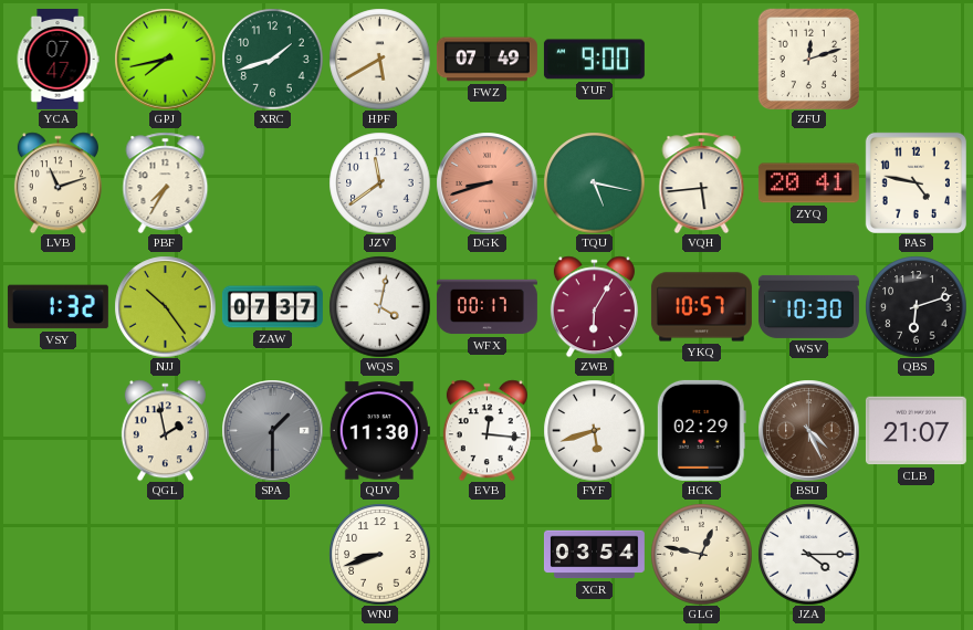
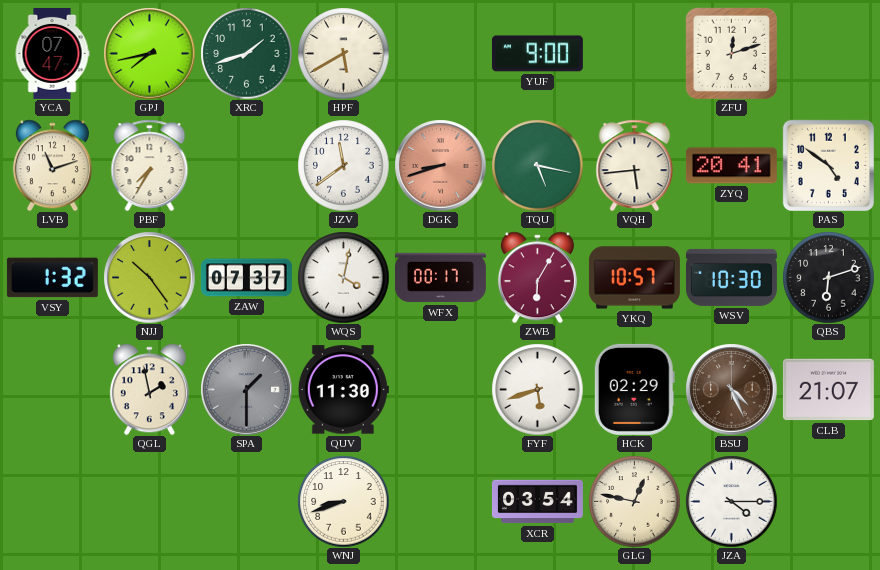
FWZ: 07:49 -> none
PAS: 4:47 -> 4:51
EVB: 12:16 -> none
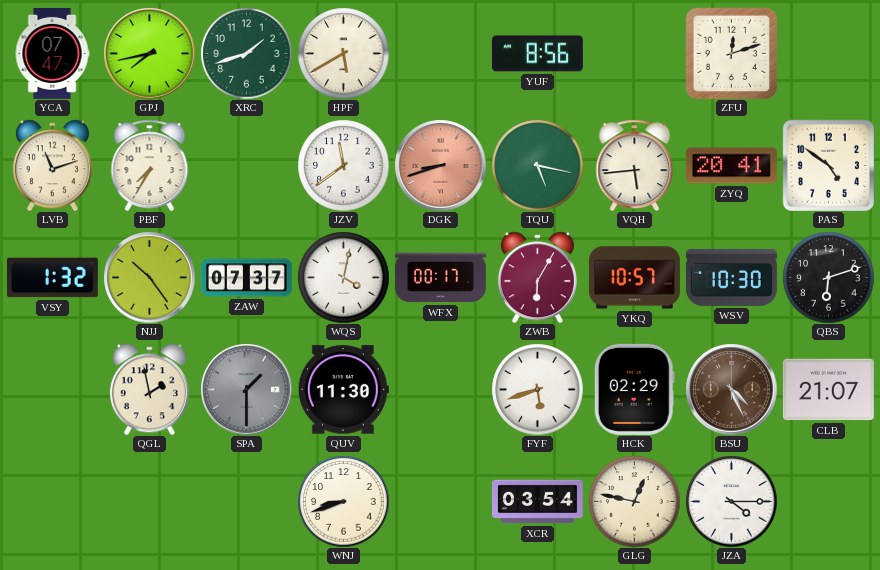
YUF: 9:00 -> 8:56
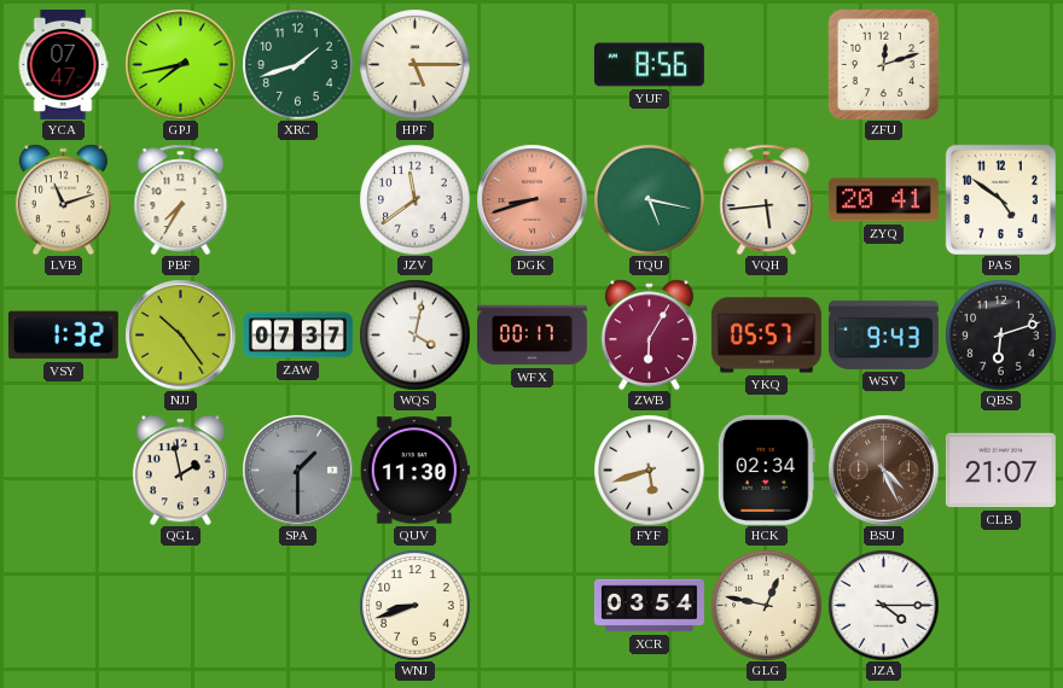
HPF: 5:40 -> 5:15
YKQ: 10:57 -> 05:57
WSV: 10:30 -> 9:43
HCK: 02:29 -> 02:34
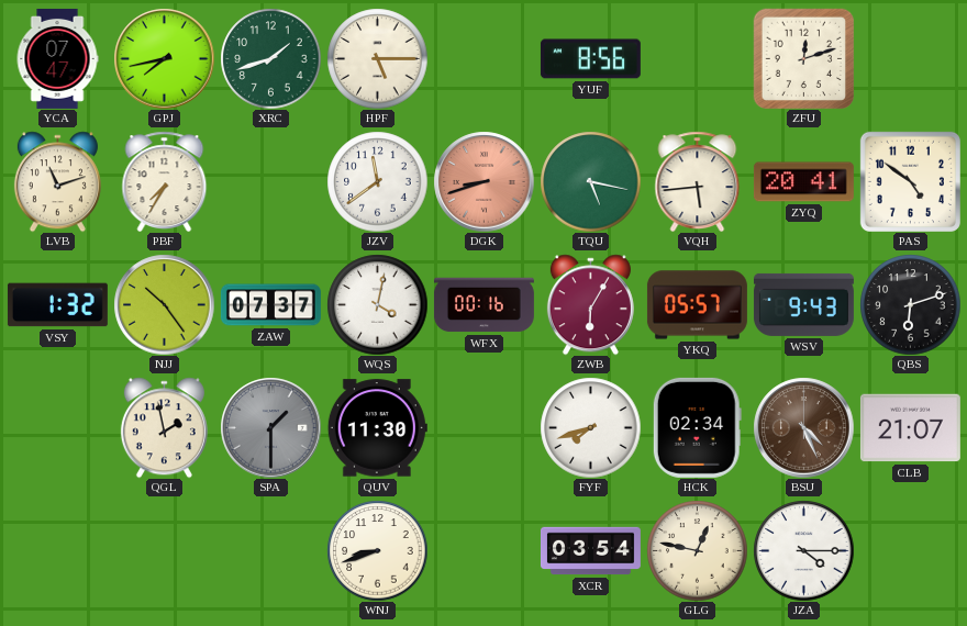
WFX: 00:17 -> 00:16
FYF: 5:42 -> 7:42
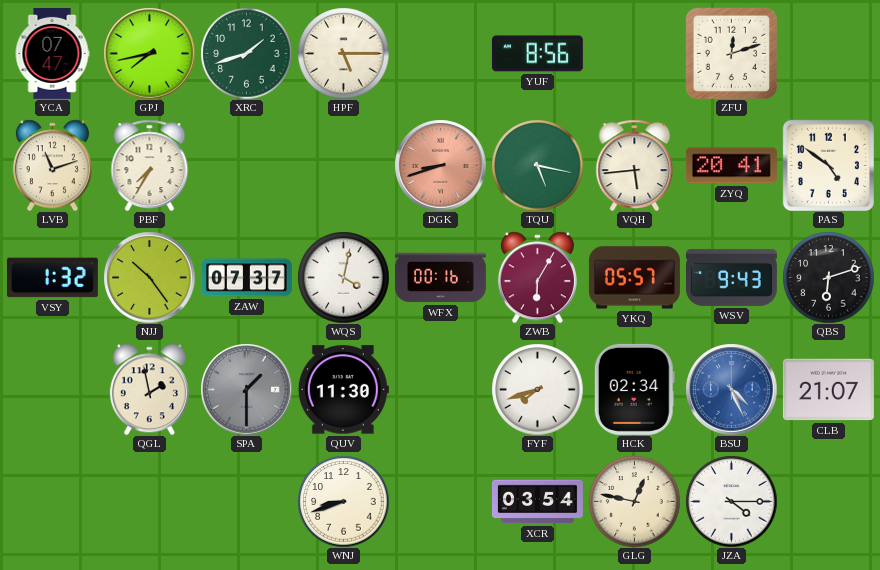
JZV: 11:39 -> none
BSU dial: brown -> blue
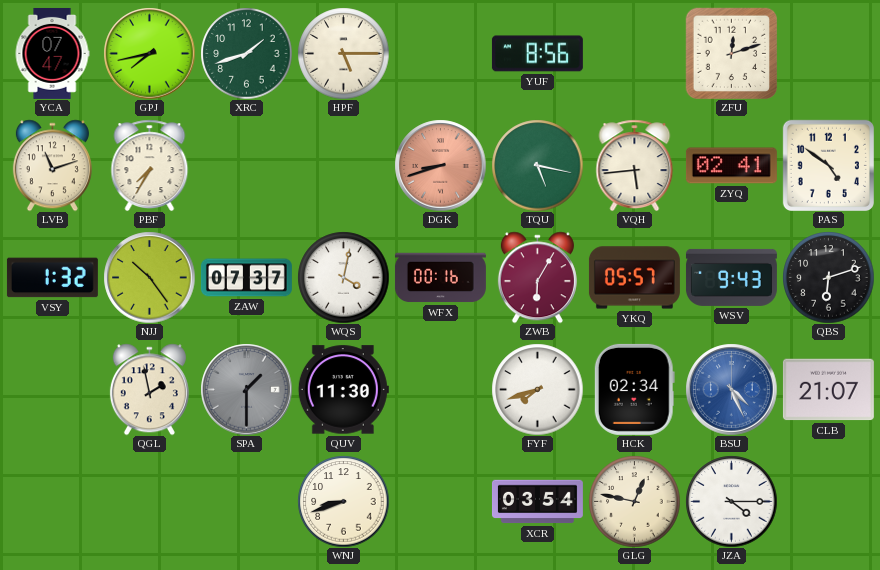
ZYQ: 20:41 -> 02:41
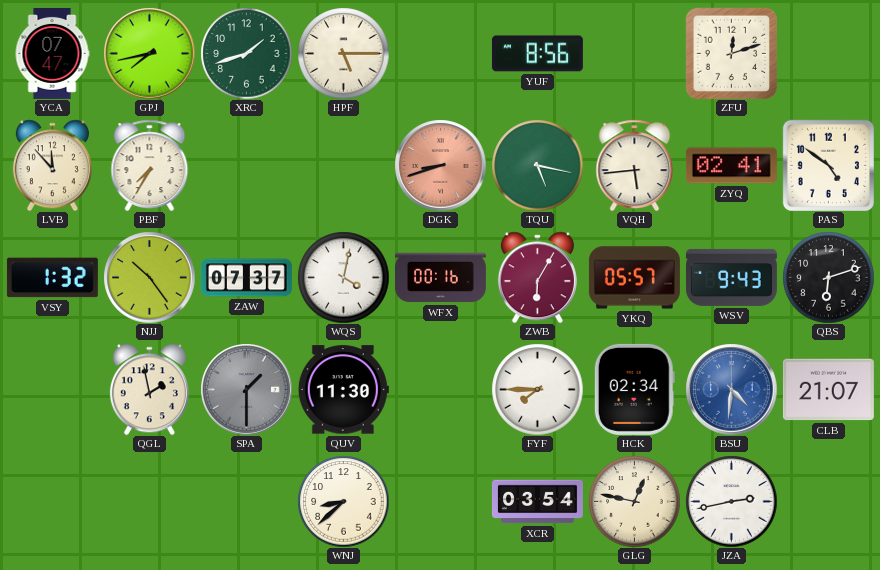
LVB: 11:12 -> 11:53
FYF: 7:42 -> 7:45
BSU: 4:26 -> 4:31
WNJ: 8:42 -> 8:38
JZA: 4:15 -> 2:43
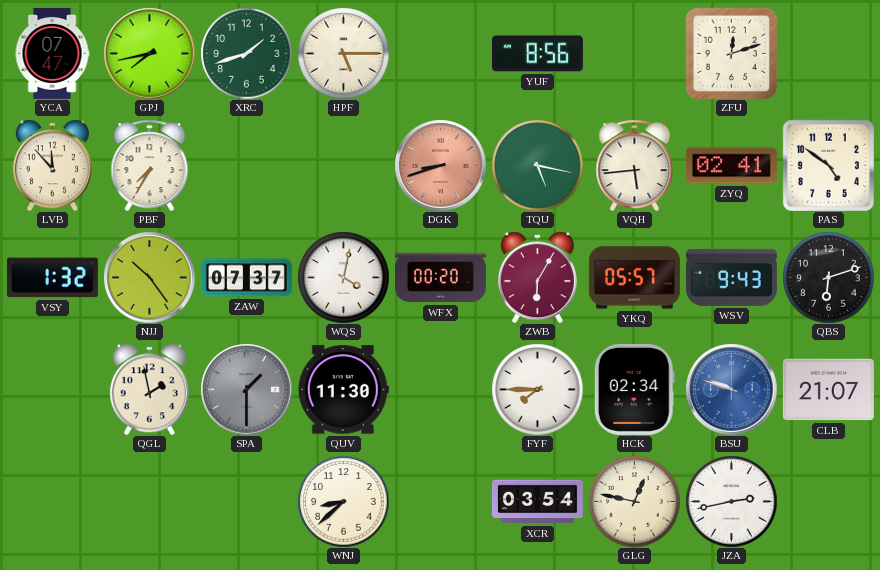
WFX: 00:16 -> 00:20
BSU: 4:31 -> 9:48
